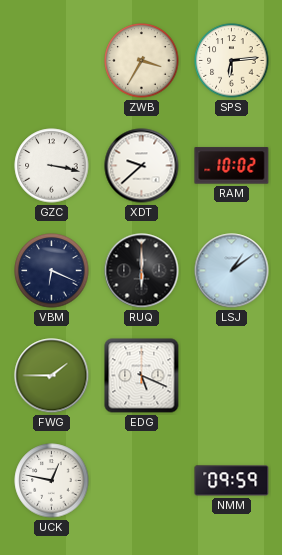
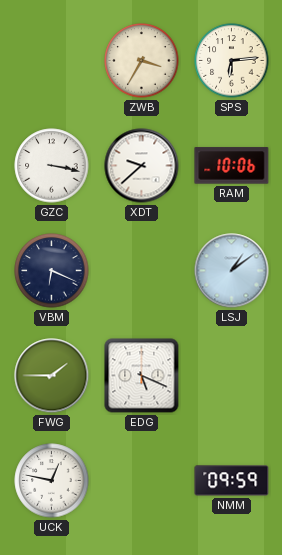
RAM: 10:02 -> 10:06
RUQ: 6:00 -> none
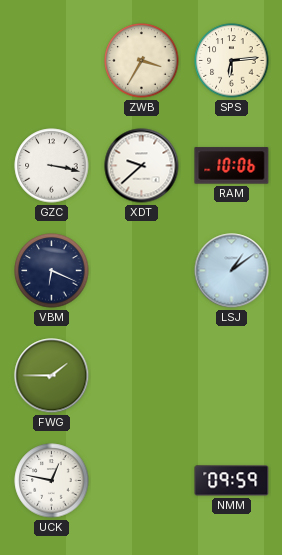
EDG: 5:19 -> none
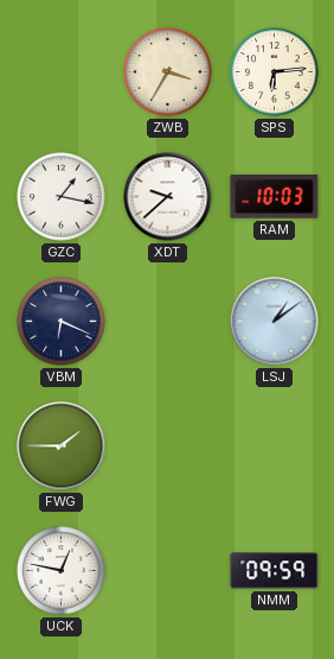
GZC: 3:17 -> 1:17
RAM: 10:06 -> 10:03
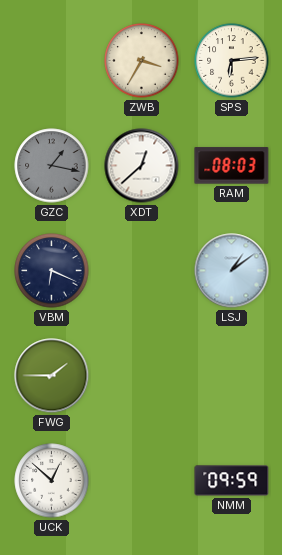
GZC dial: white -> grey
XDT: 9:38 -> 12:38
RAM: 10:03 -> 08:03
UCK: 12:47 -> 12:52
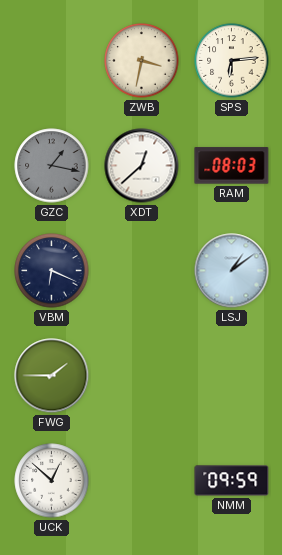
ZWB: 3:35 -> 3:32
